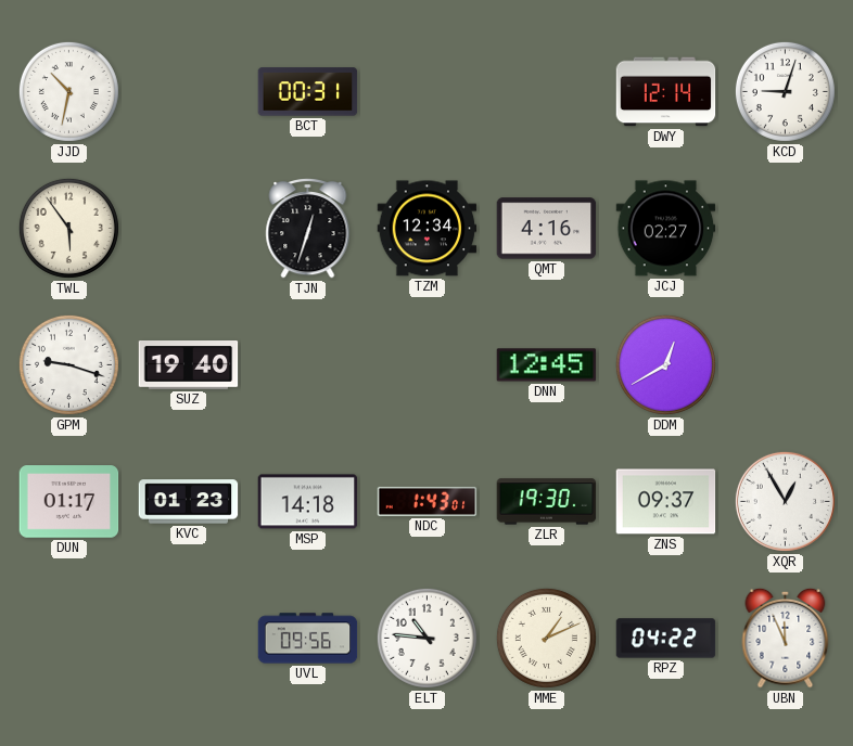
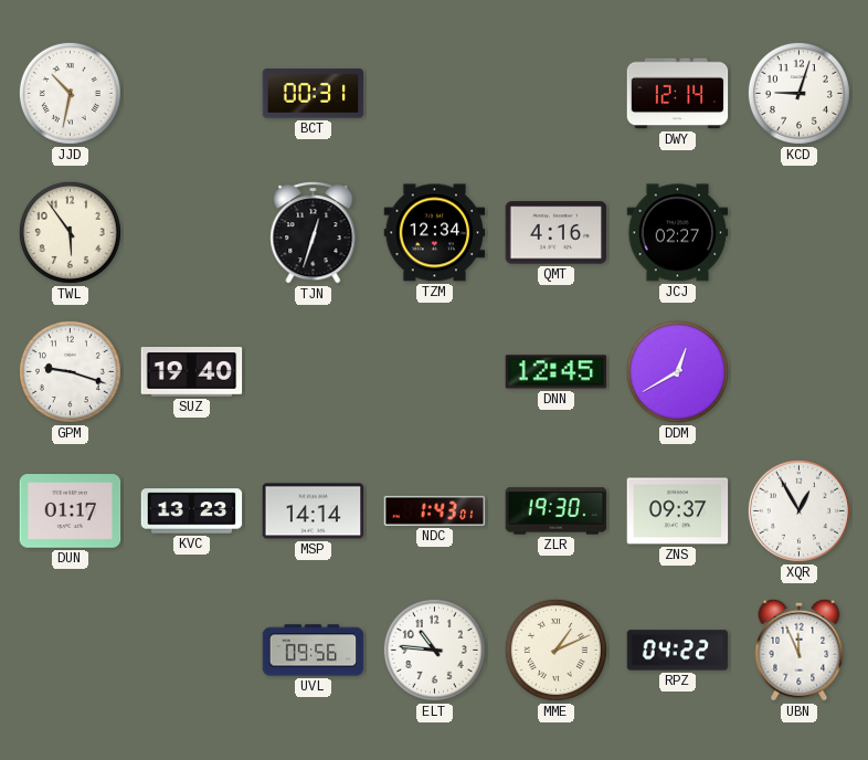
KVC: 01:23 -> 13:23
MSP: 14:18 -> 14:14
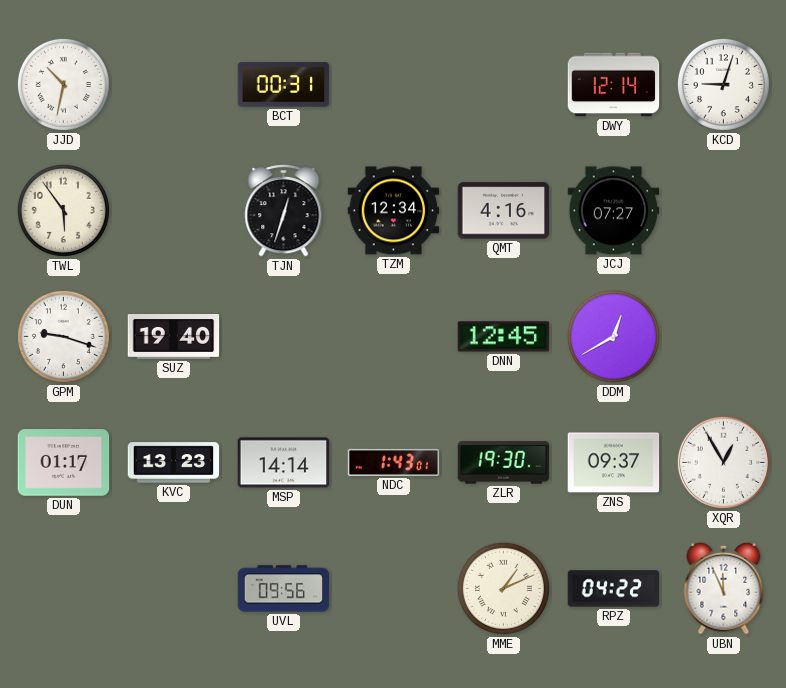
JCJ: 02:27 -> 07:27
ELT: 10:46 -> none
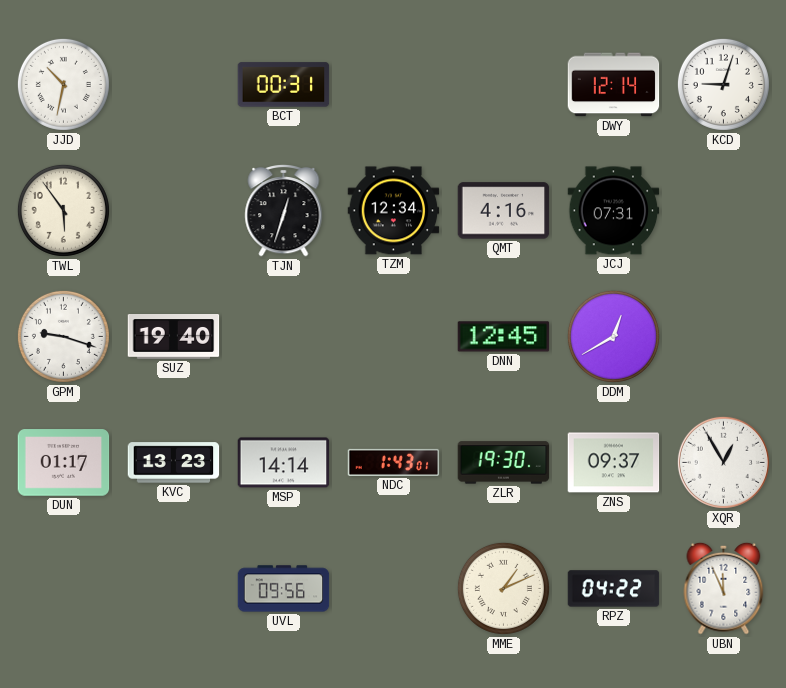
JCJ: 07:27 -> 07:31
